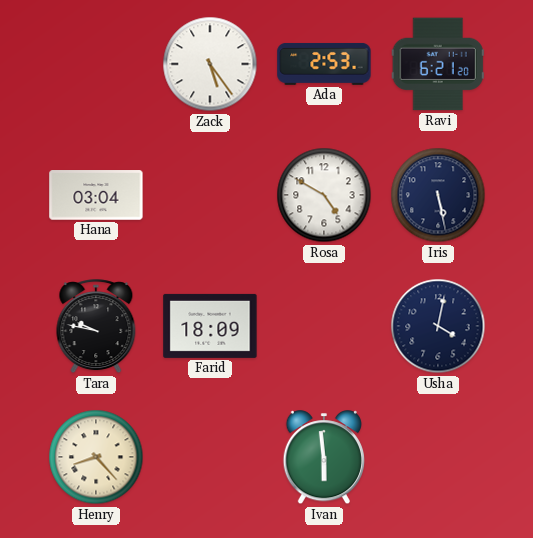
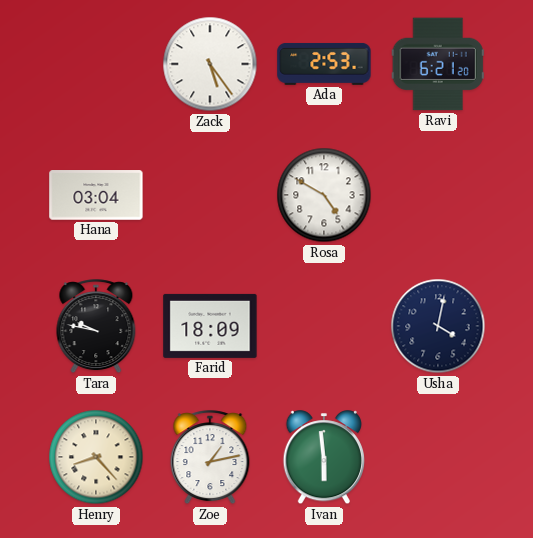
Iris: 5:28 -> none
Zoe: none -> 1:13
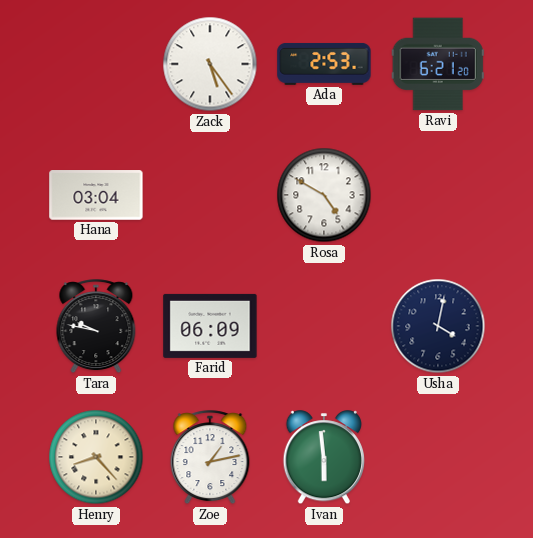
Farid: 18:09 -> 06:09
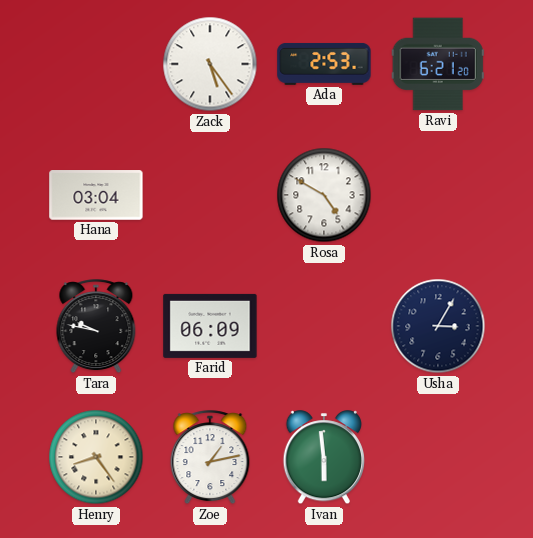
Usha: 4:02 -> 3:05
Henry: 8:23 -> 8:24
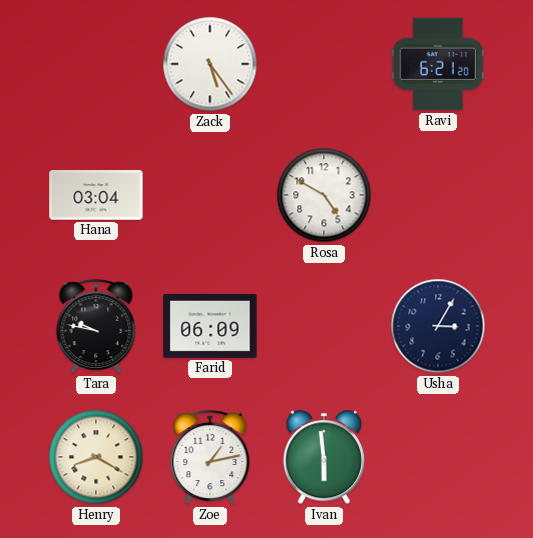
Ada: 2:53 -> none
Henry: 8:24 -> 8:20
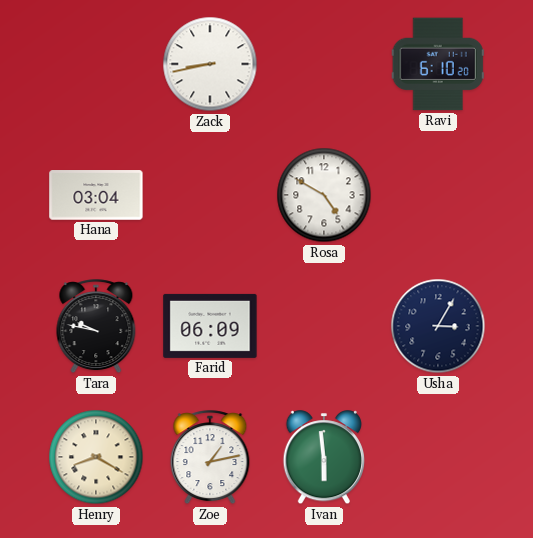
Zack: 5:24 -> 8:43
Ravi: 6:21 -> 6:10
